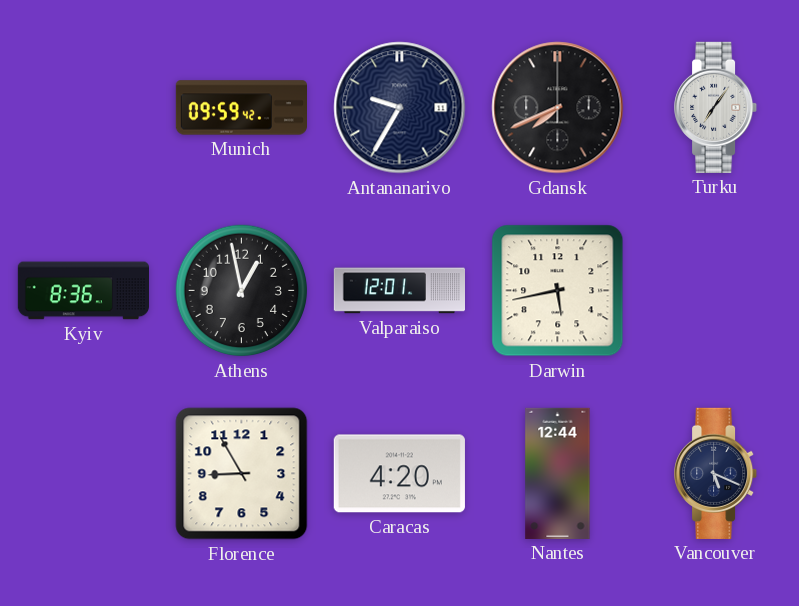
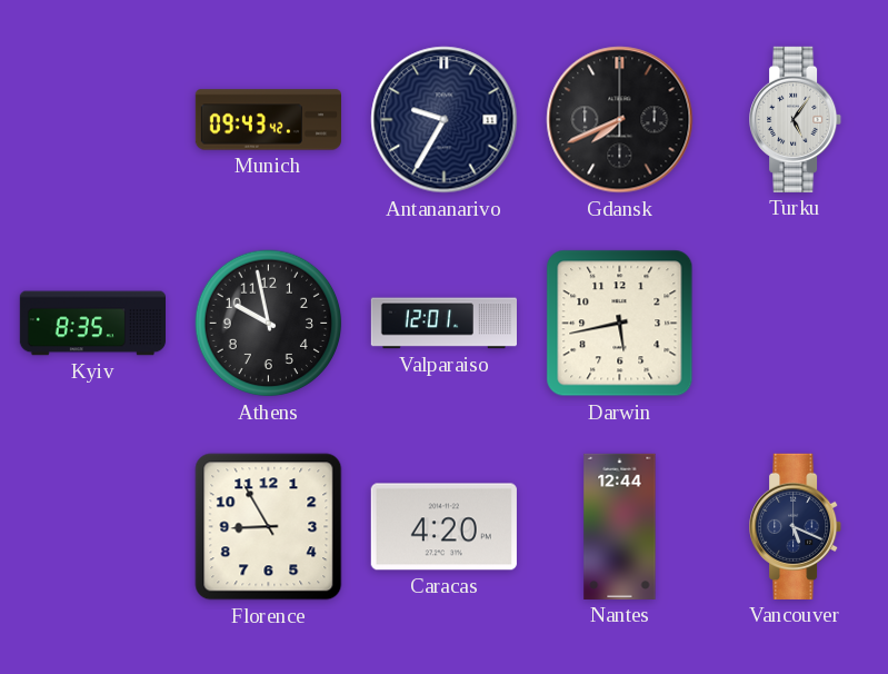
Munich: 09:59 -> 09:43
Turku: 7:06 -> 5:06
Kyiv: 8:36 -> 8:35
Athens: 12:58 -> 9:58
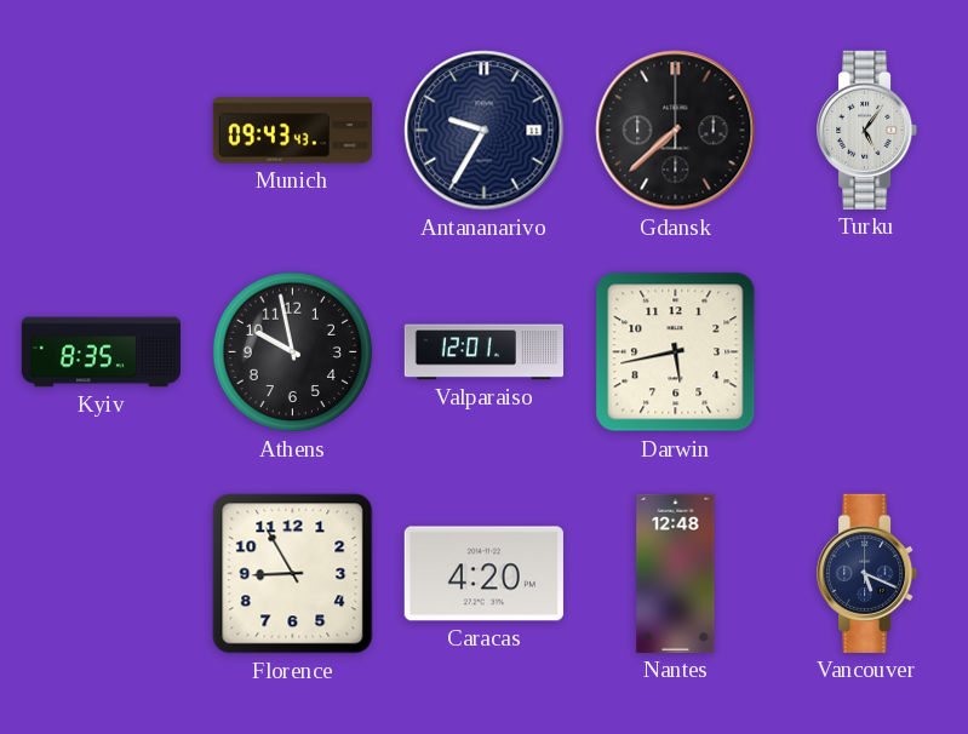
Munich: 09:43:42 -> 09:43:43
Gdansk: 7:41 -> 7:38
Nantes: 12:44 -> 12:48
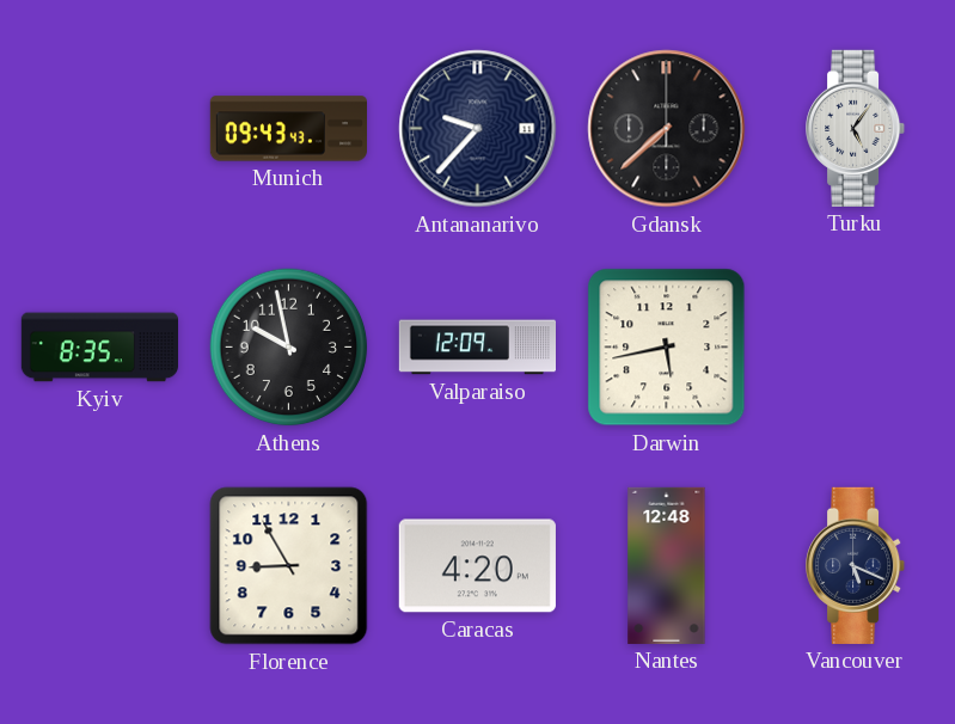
Antananarivo: 9:35 -> 9:37
Valparaiso: 12:01 -> 12:09
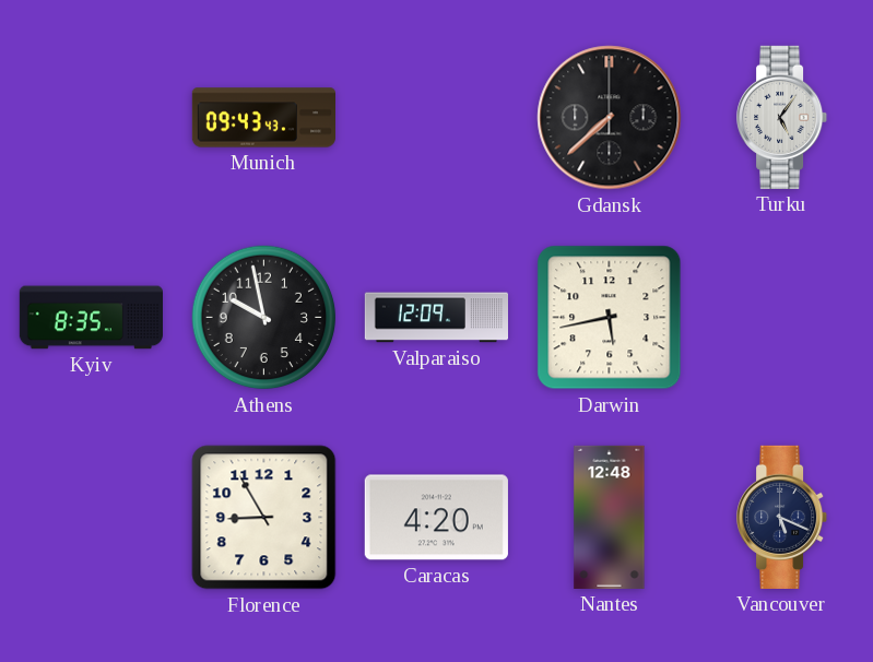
Antananarivo: 9:37 -> none
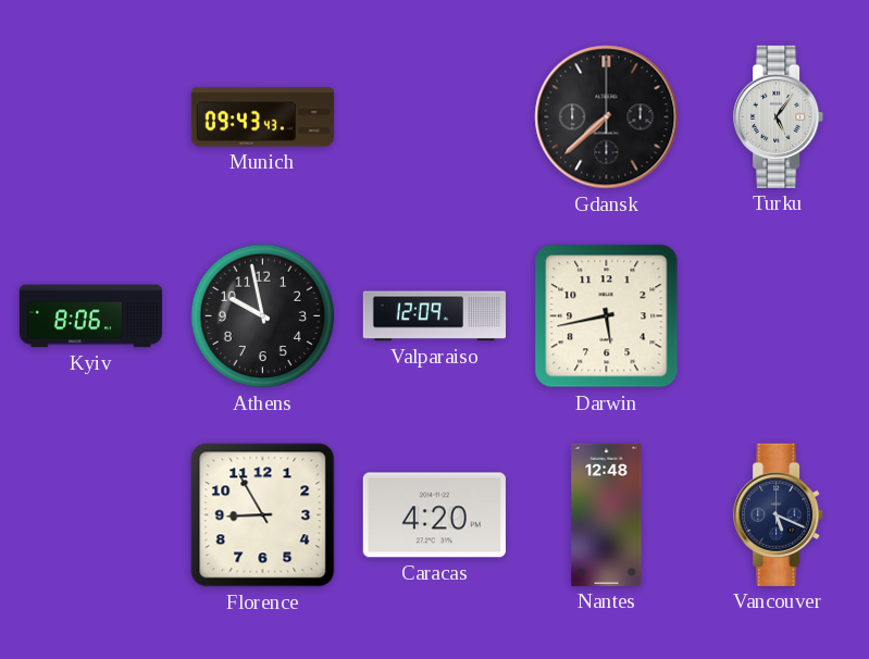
Kyiv: 8:35 -> 8:06
